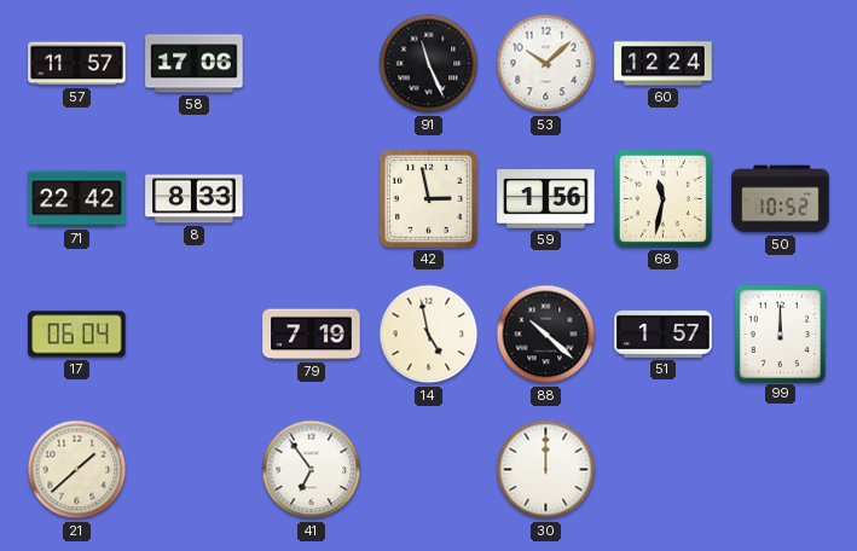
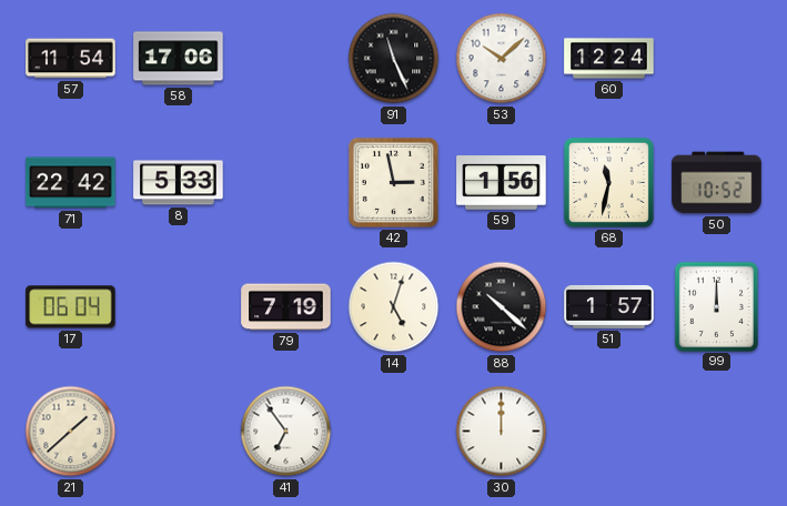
57: 11:57 -> 11:54
8: 8:33 -> 5:33
14: 4:58 -> 5:03
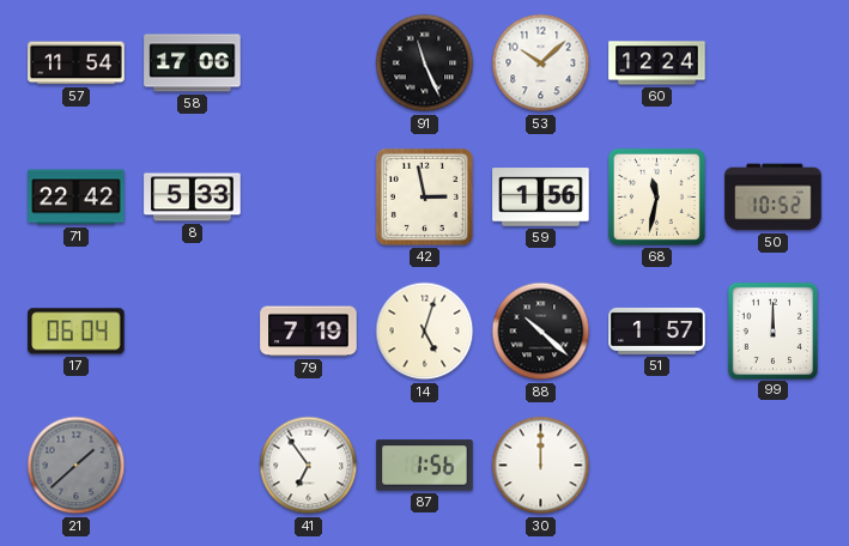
21 dial: cream -> grey
87: none -> 1:56
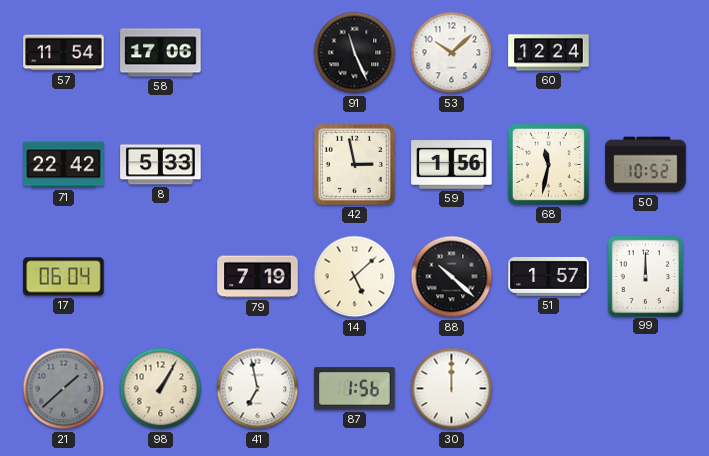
14: 5:03 -> 5:08
98: none -> 1:05
41: 6:54 -> 6:58
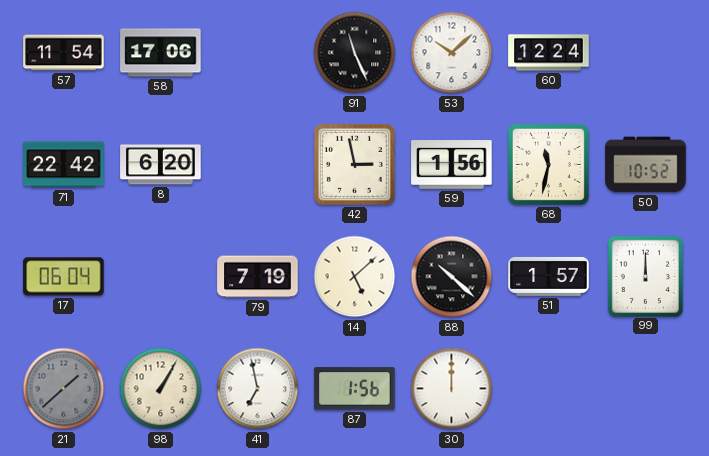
8: 5:33 -> 6:20
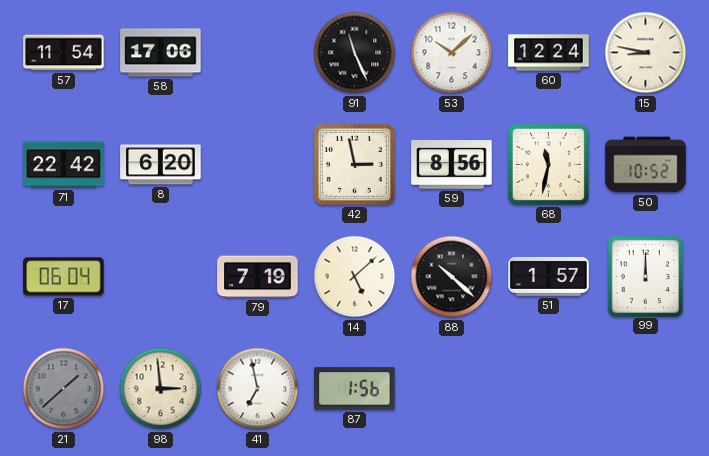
15: none -> 8:47
59: 1:56 -> 8:56
98: 1:05 -> 2:59
30: 12:00 -> none
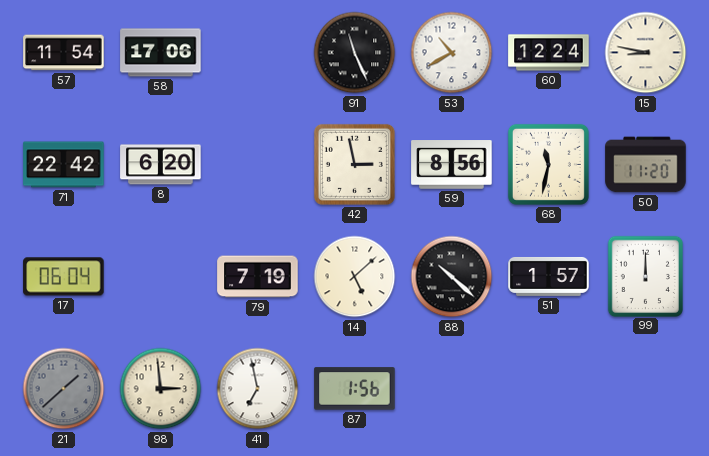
53: 10:08 -> 10:40
50: 10:52 -> 11:20
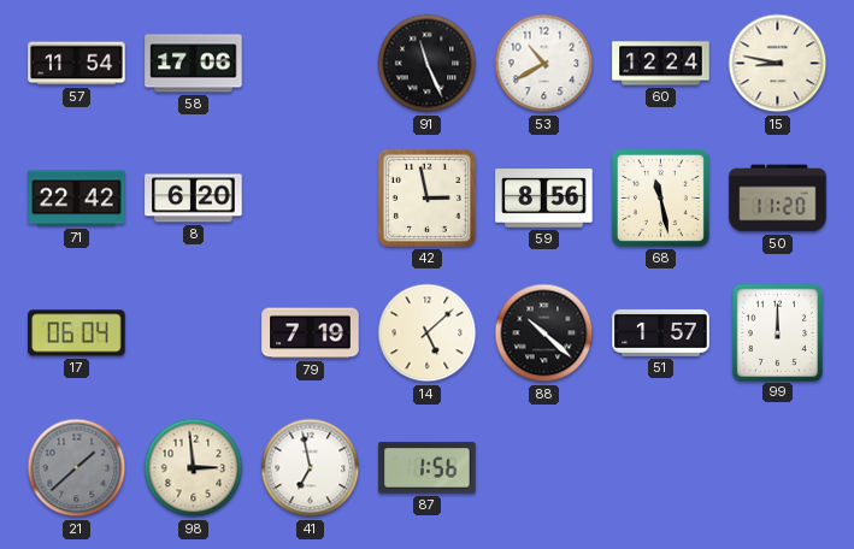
68: 11:32 -> 11:28
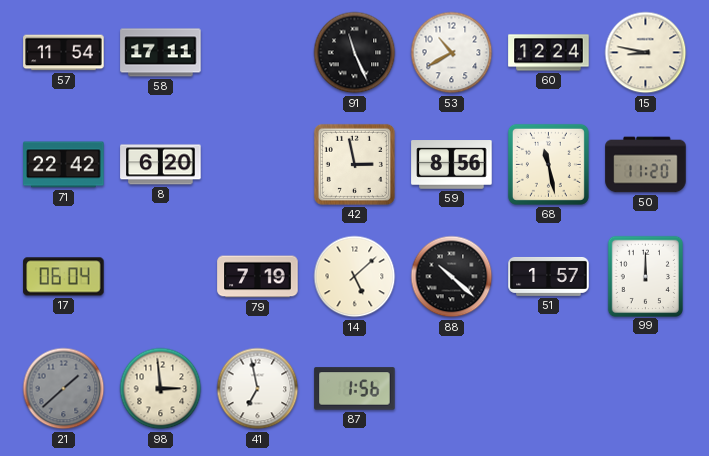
58: 17:06 -> 17:11
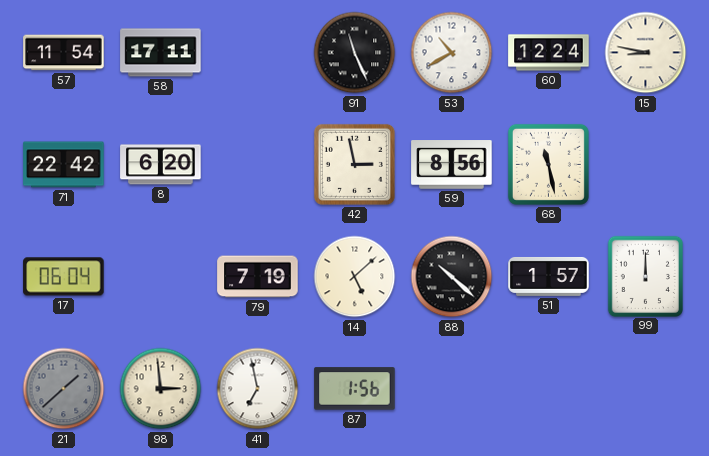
50: 11:20 -> none
